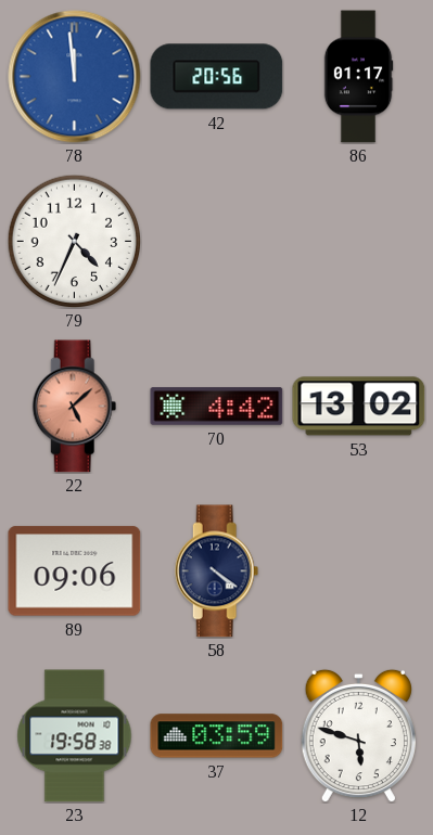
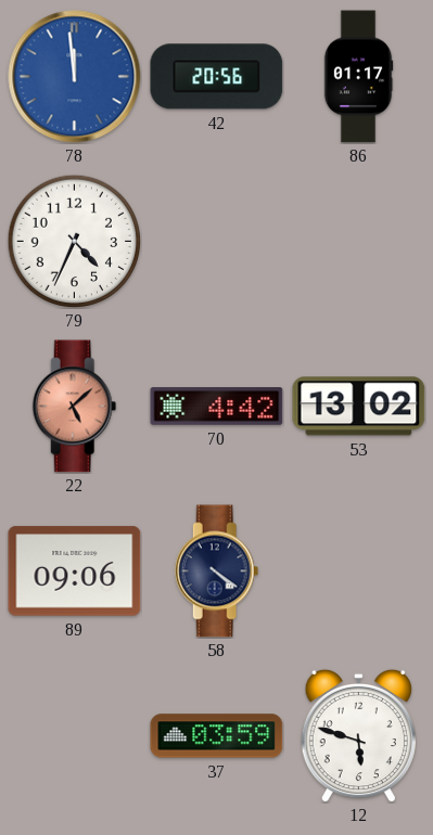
23: 19:58 -> none
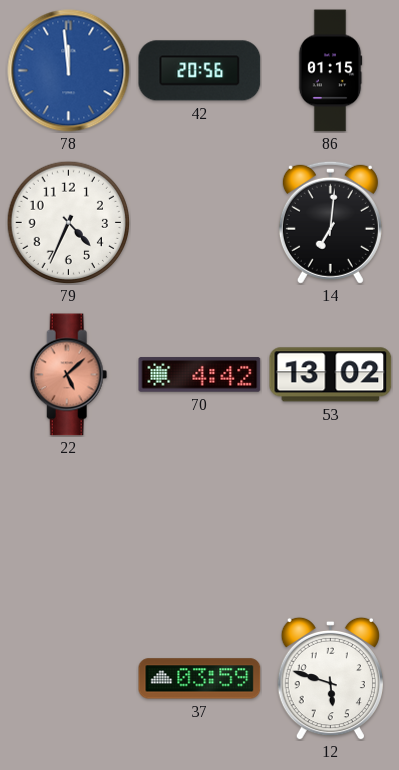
86: 01:17 -> 01:15
14: none -> 7:01
89: 09:06 -> none
58: 4:21 -> none
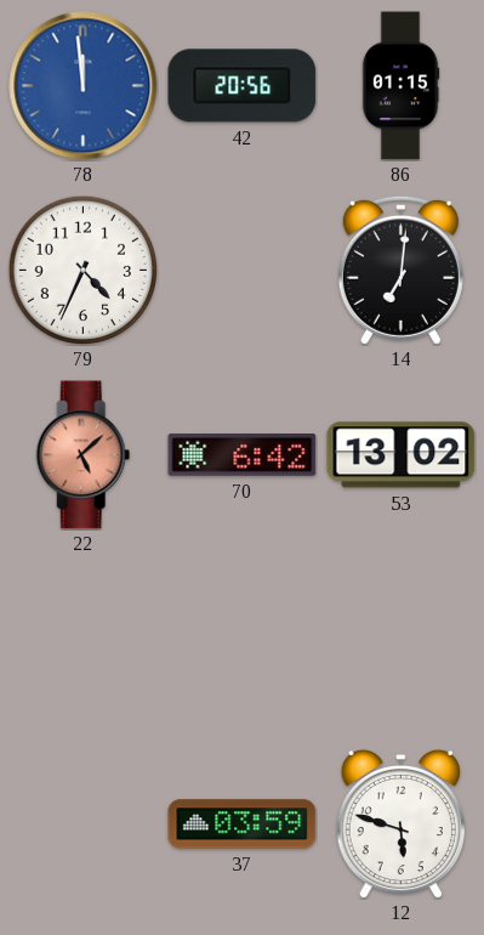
70: 4:42 -> 6:42
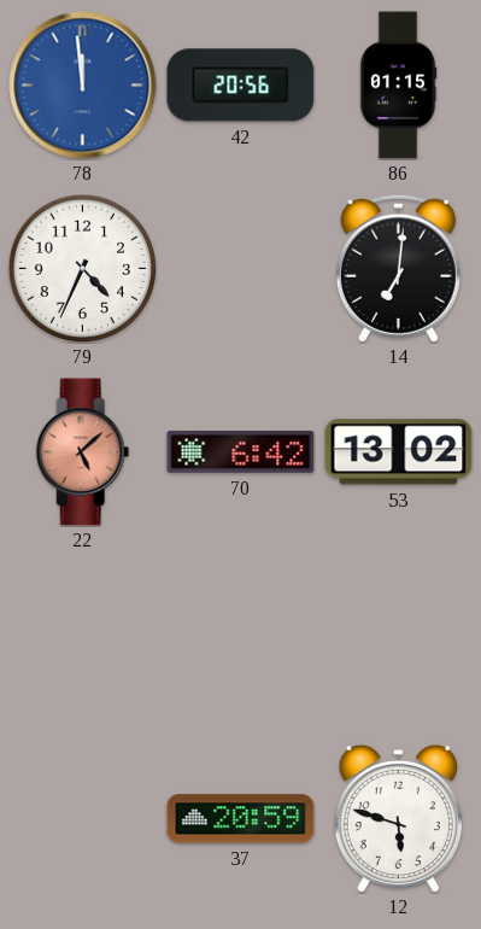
37: 03:59 -> 20:59
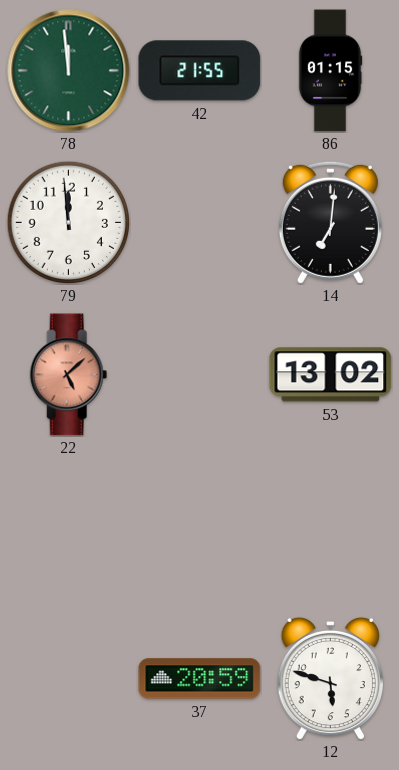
78 dial: blue -> green
42: 20:56 -> 21:55
79: 4:34 -> 11:59
70: 6:42 -> none
